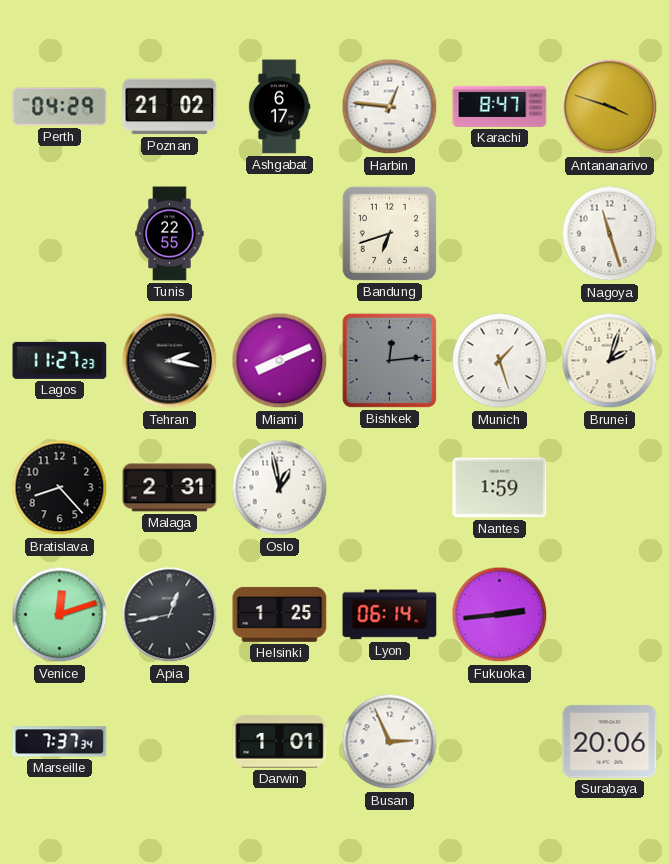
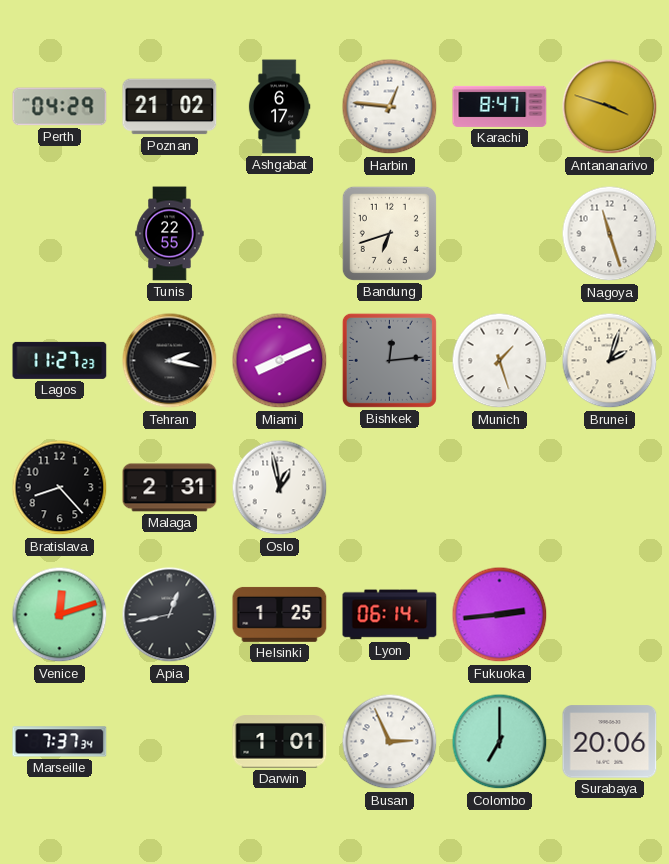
Nantes: 1:59 -> none
Colombo: none -> 7:00
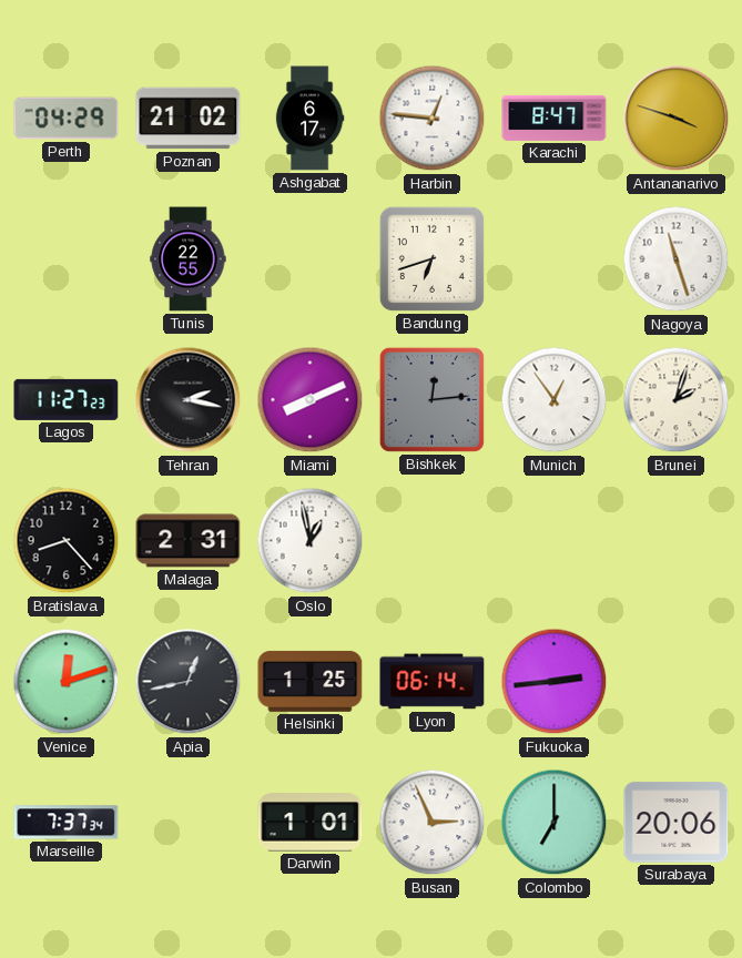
Munich: 1:27 -> 12:54
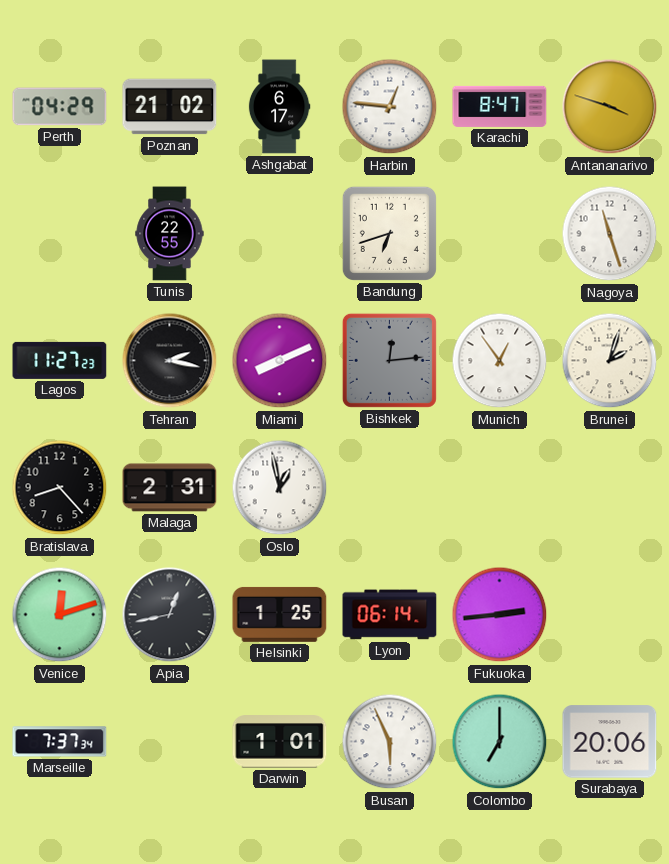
Busan: 2:56 -> 5:56
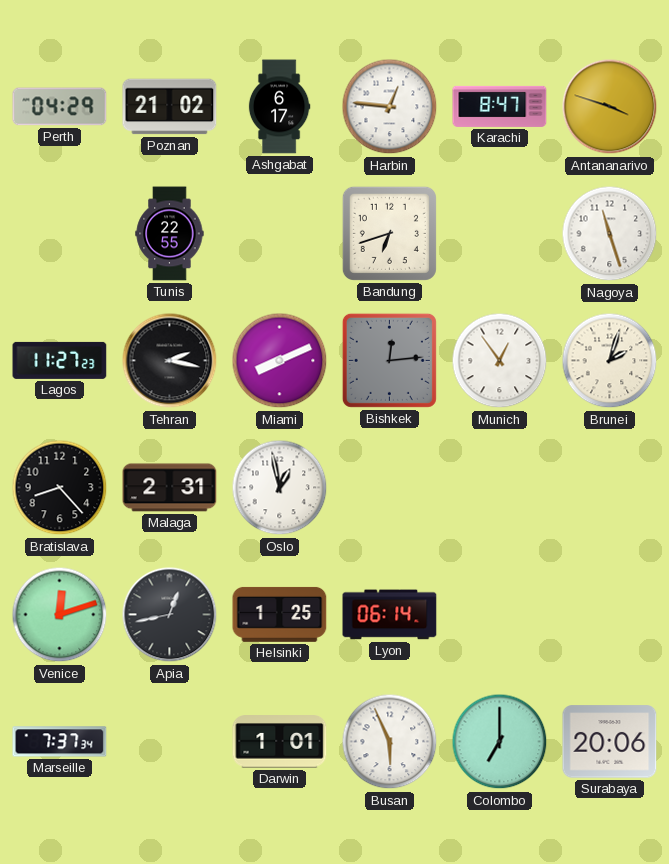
Fukuoka: 2:44 -> none
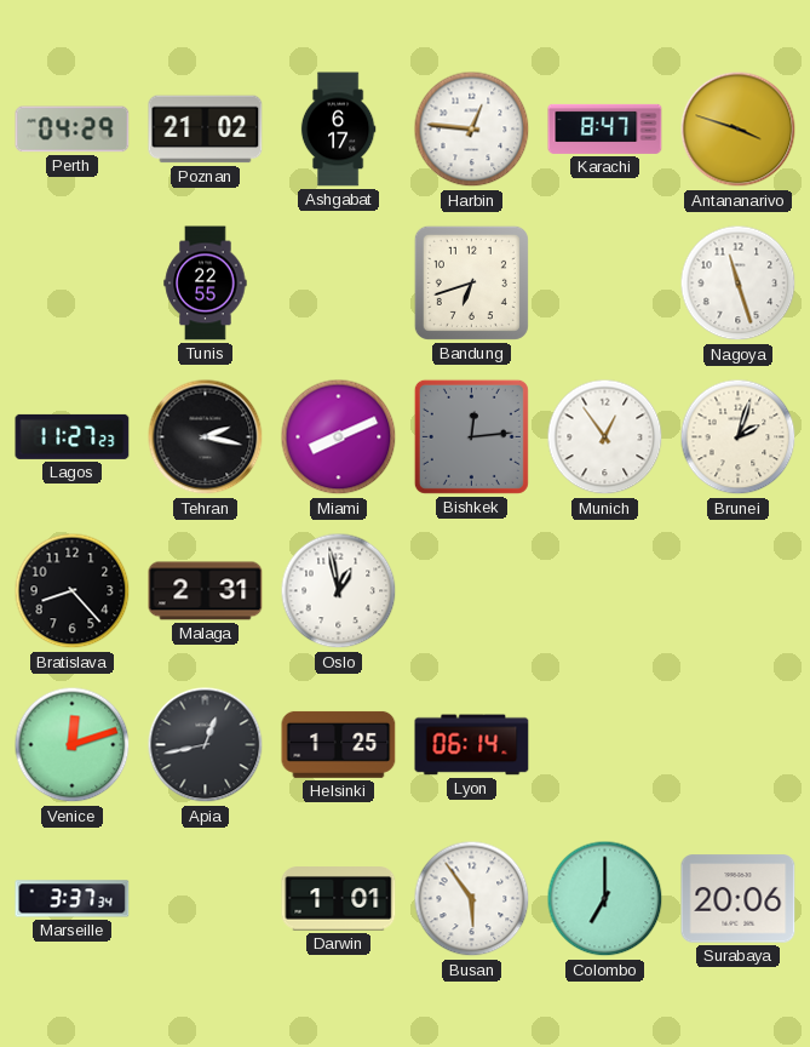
Marseille: 7:37 -> 3:37
Busan: 5:56 -> 5:54
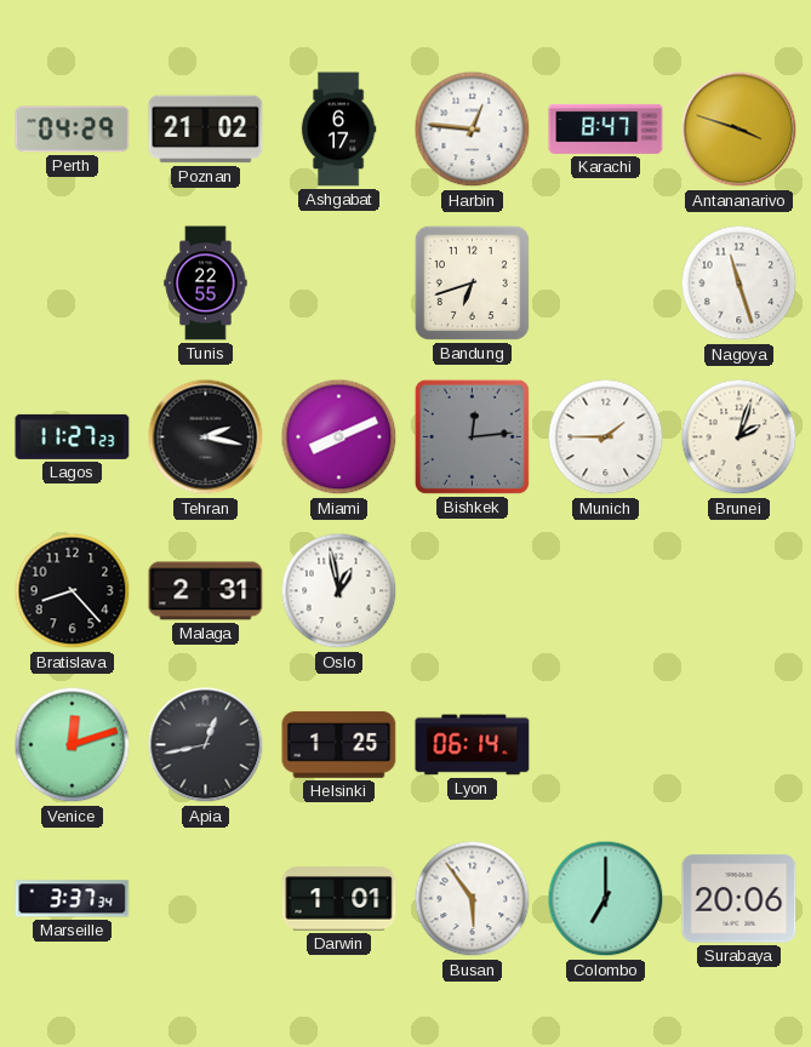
Munich: 12:54 -> 1:45
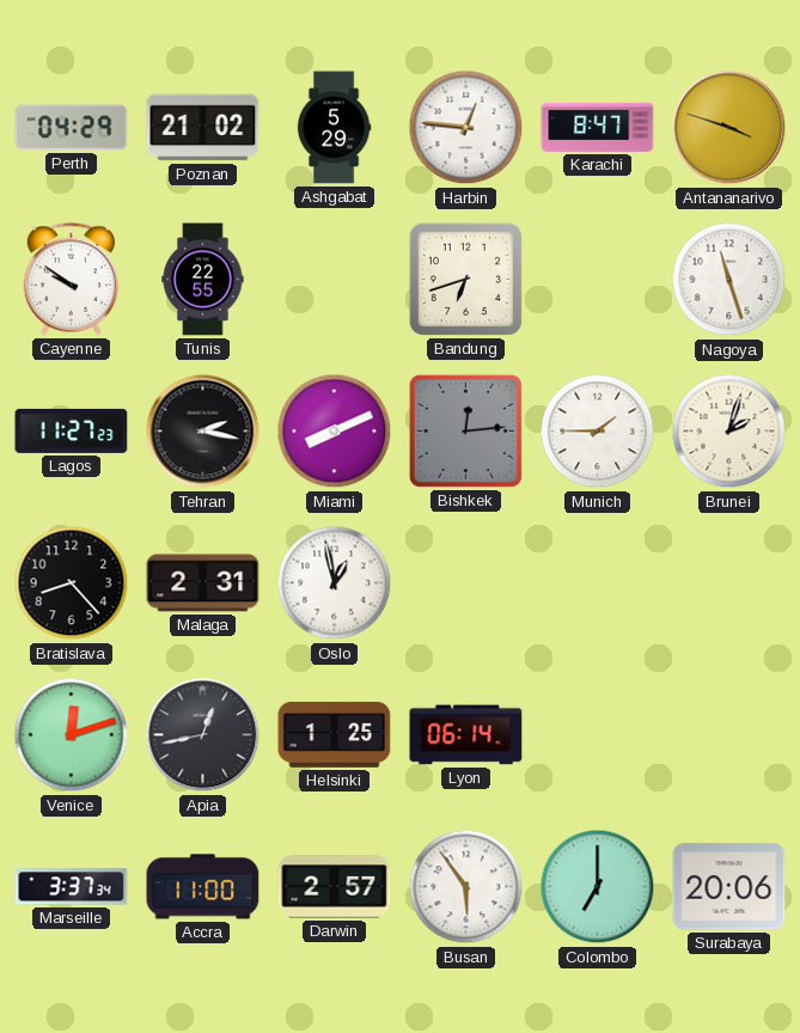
Ashgabat: 6:17 -> 5:29
Cayenne: none -> 9:51
Accra: none -> 11:00
Darwin: 1:01 -> 2:57
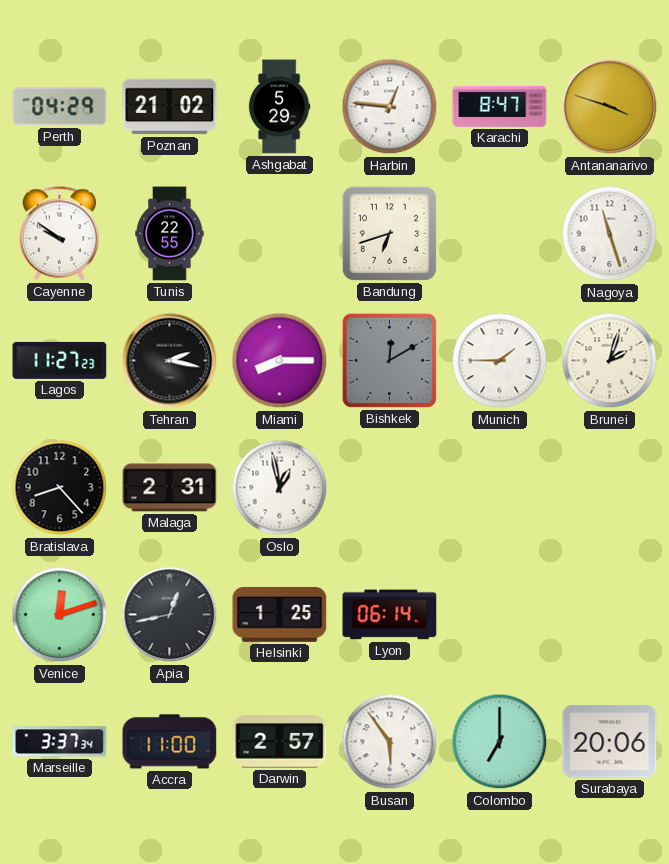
Miami: 8:11 -> 8:15
Bishkek: 12:14 -> 12:10
